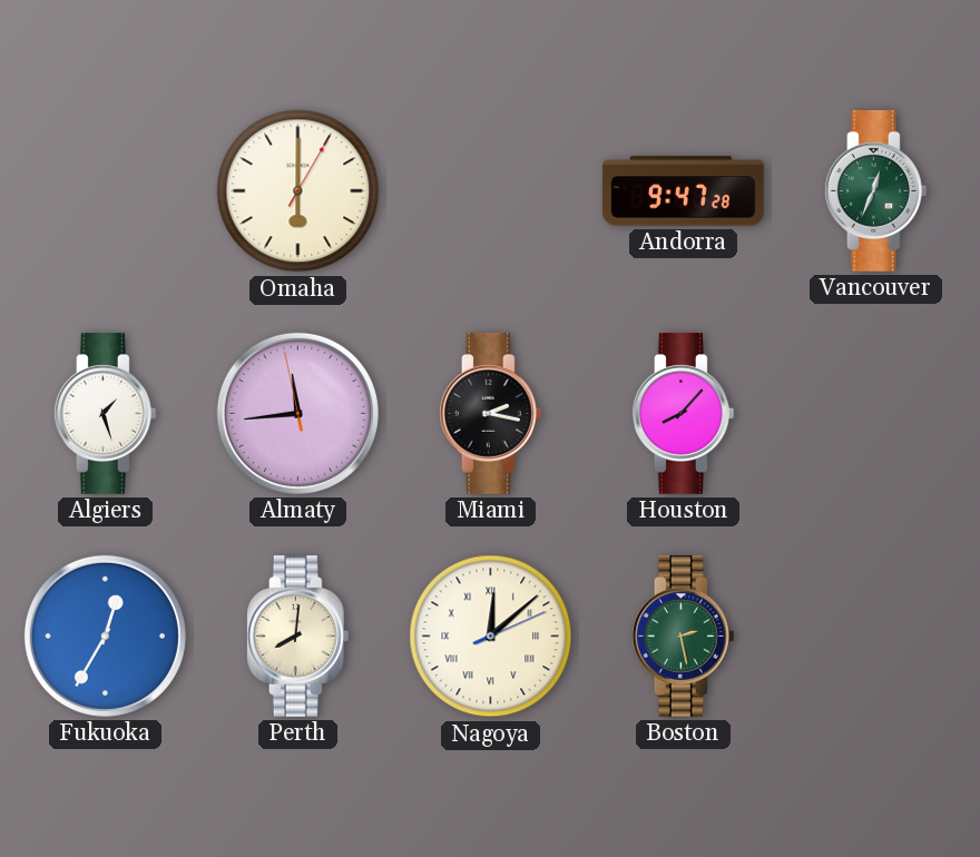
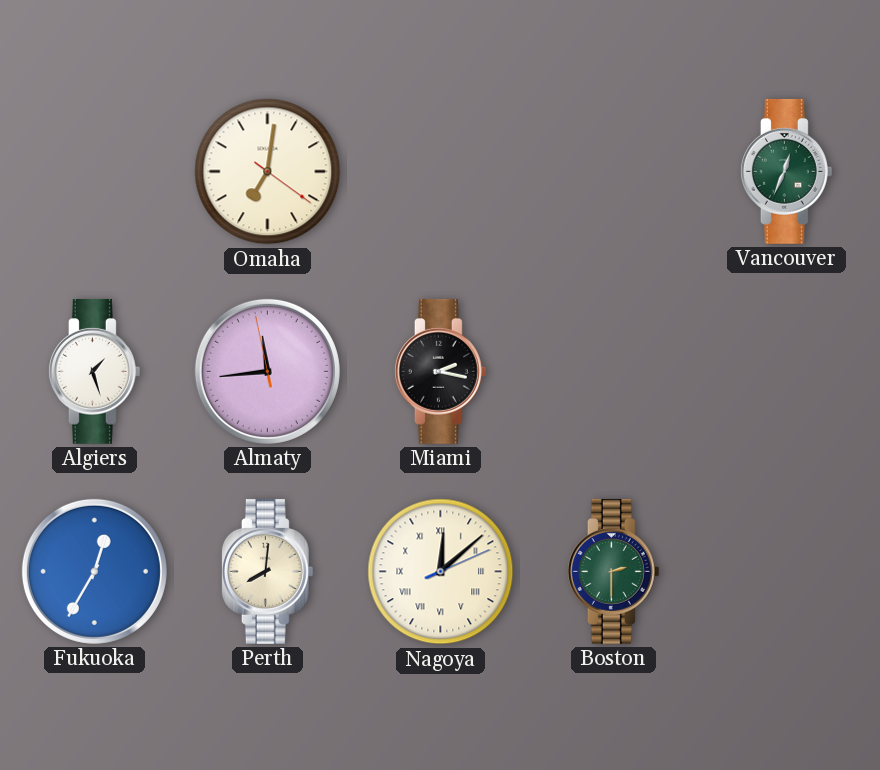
Omaha: 6:00 -> 7:01
Andorra: 9:47 -> none
Houston: 8:07 -> none
Boston: 2:28 -> 2:30
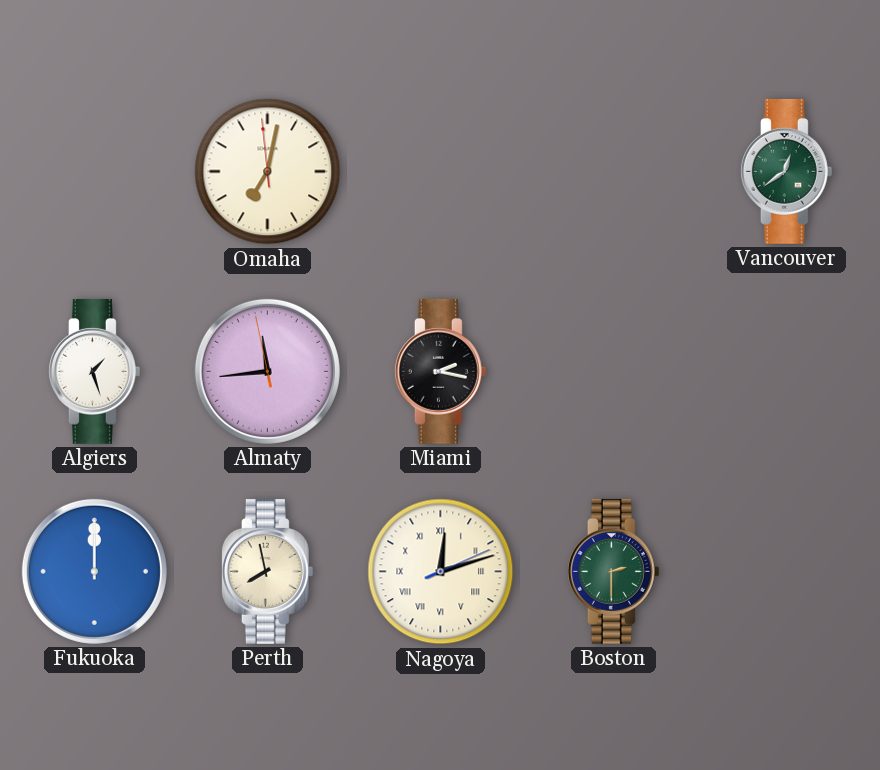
Omaha: 7:01:21 -> 7:01:59
Vancouver: 12:34 -> 12:39
Fukuoka: 12:35 -> 12:00
Perth: 8:01 -> 7:58
Nagoya: 12:08 -> 12:12
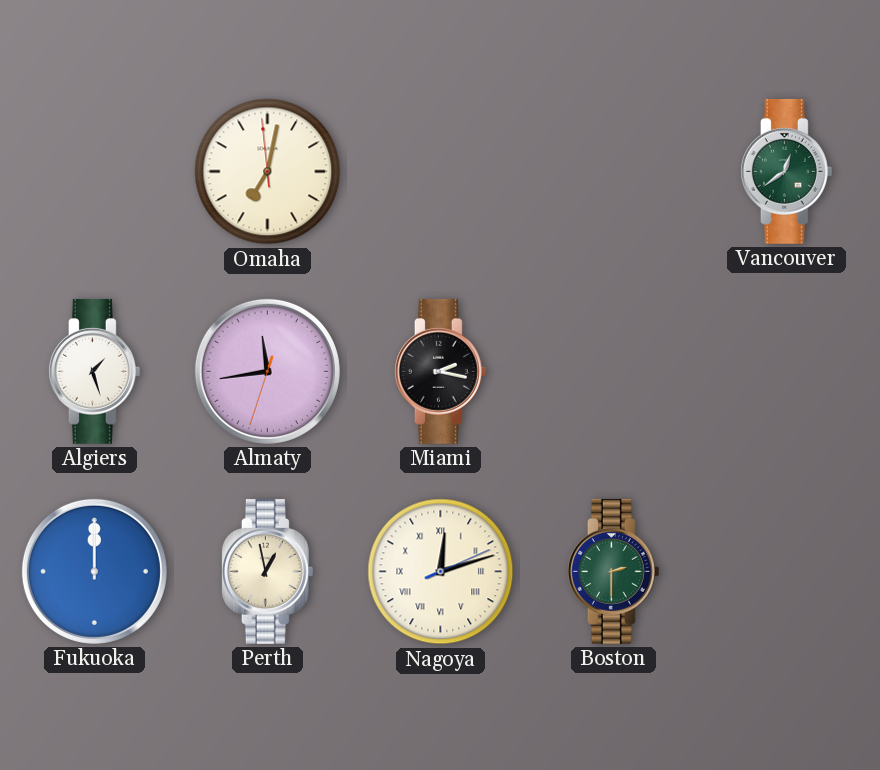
Almaty: 11:43:58 -> 11:43:33
Perth: 7:58 -> 12:58
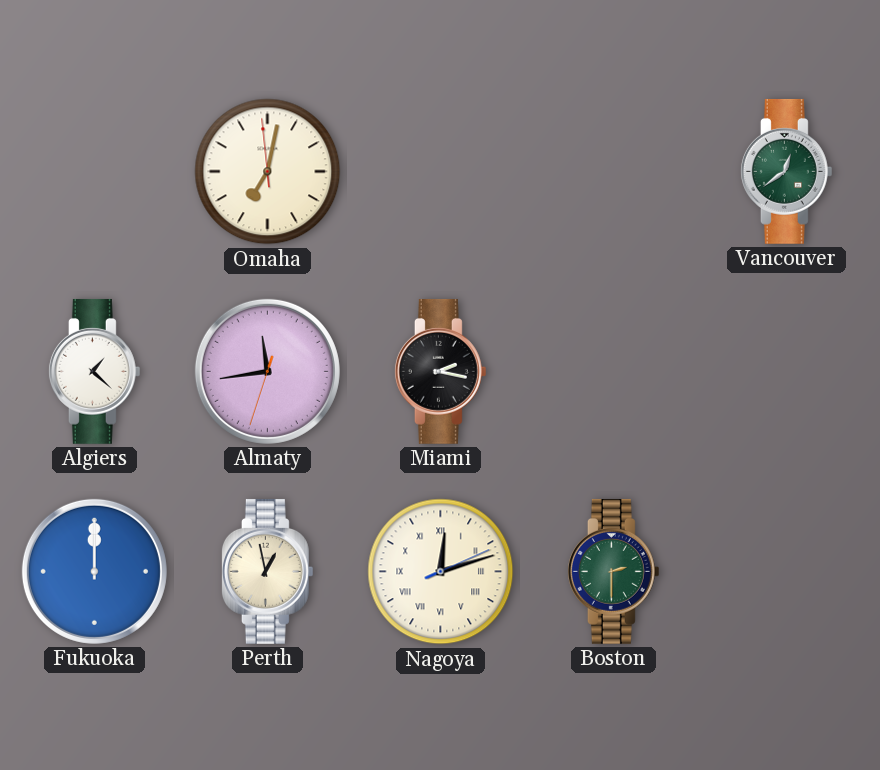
Algiers: 1:27 -> 1:22
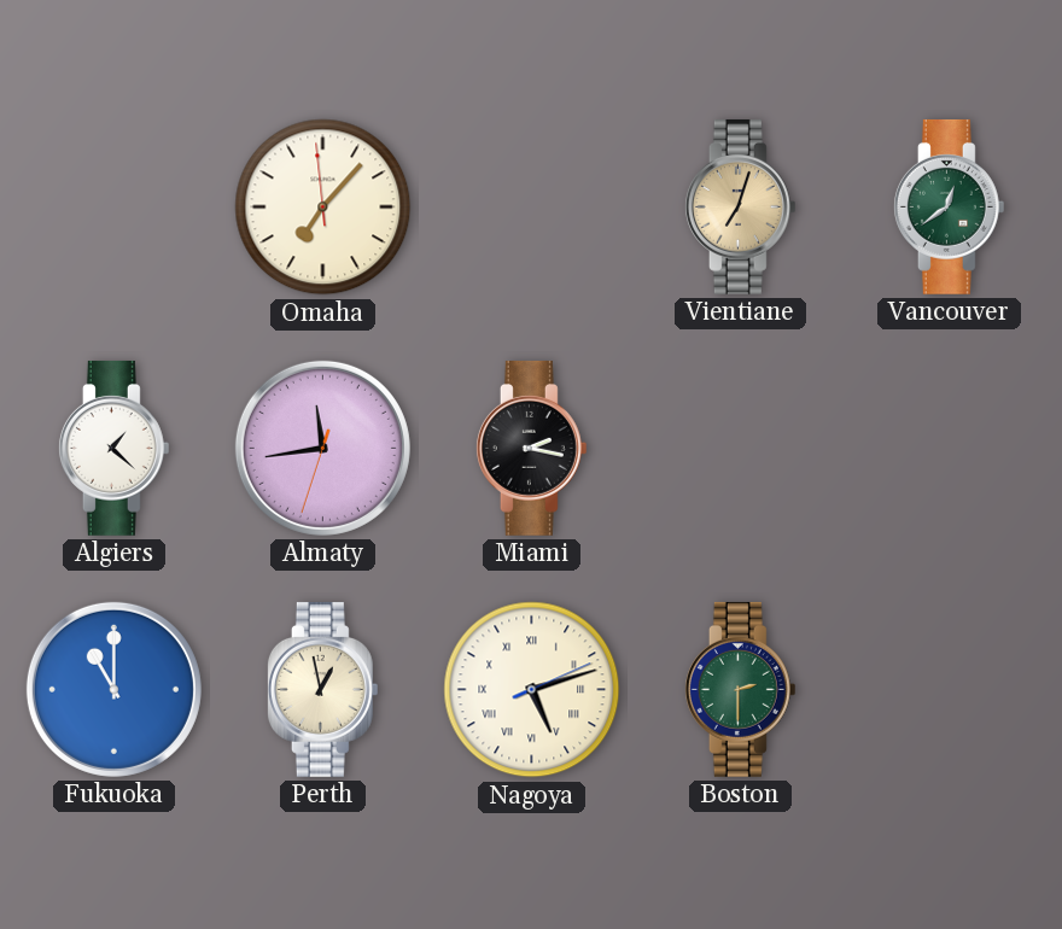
Omaha: 7:01 -> 7:06
Vientiane: none -> 7:03
Fukuoka: 12:00 -> 11:00
Nagoya: 12:12 -> 5:12
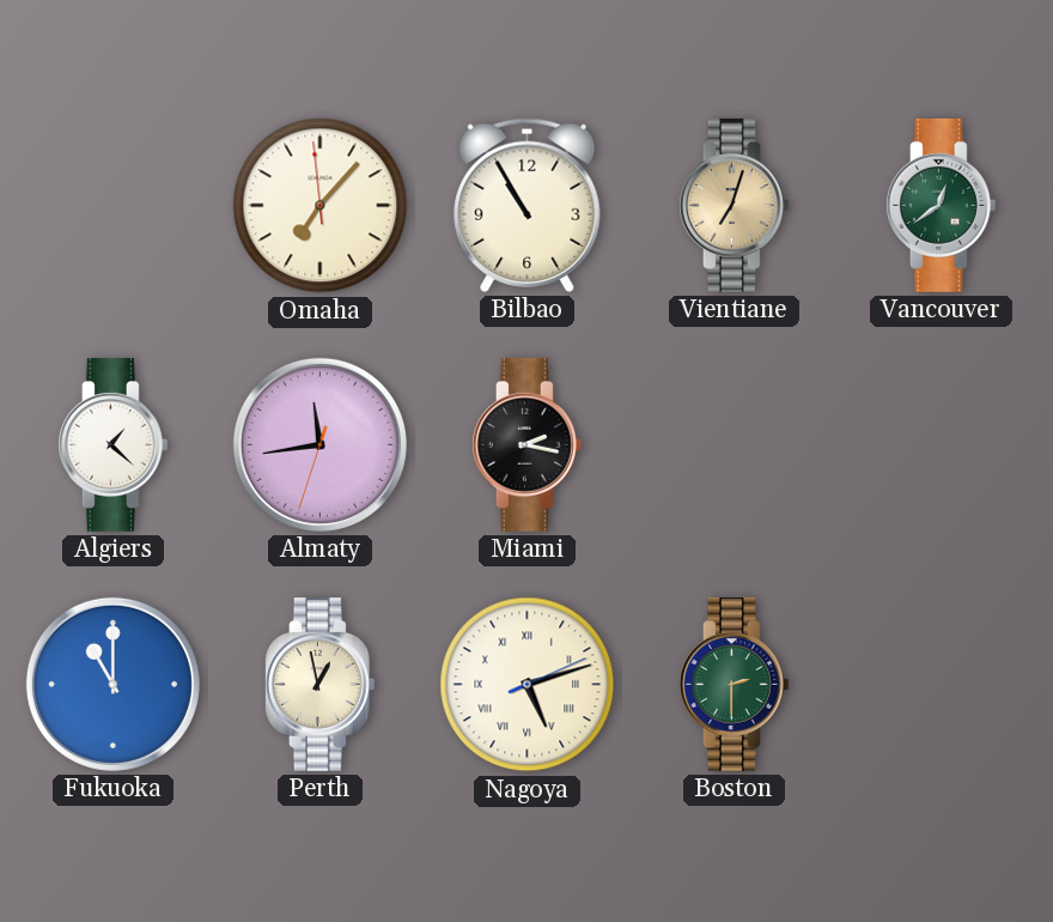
Bilbao: none -> 10:55
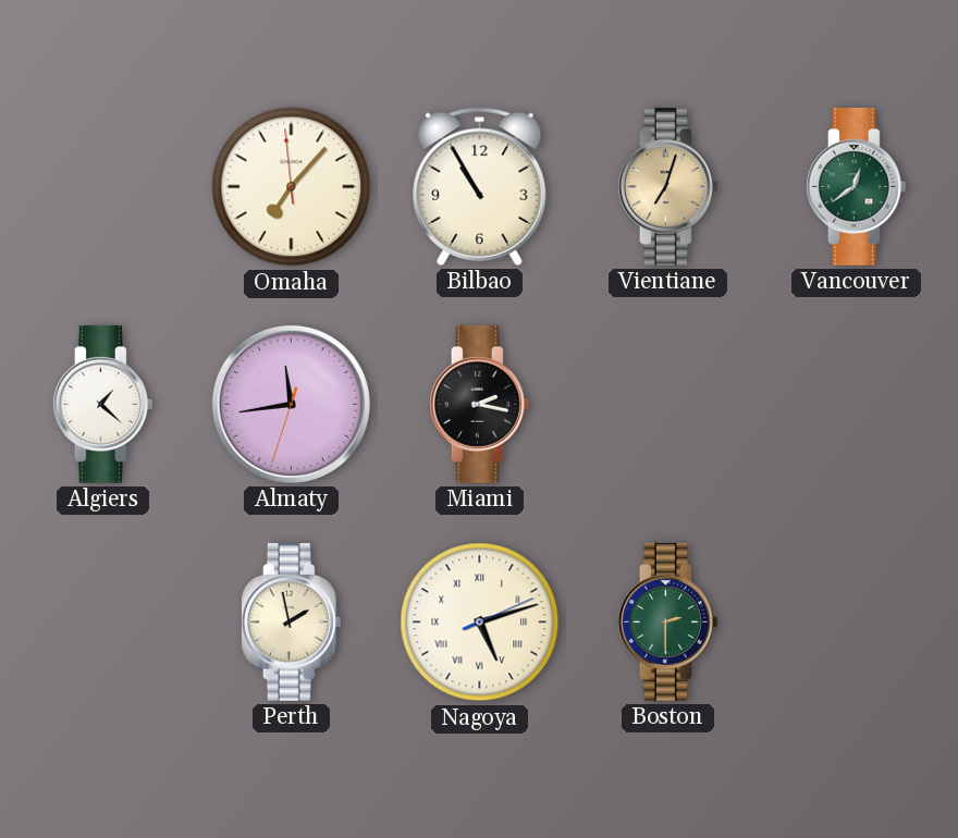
Fukuoka: 11:00 -> none
Perth: 12:58 -> 1:58
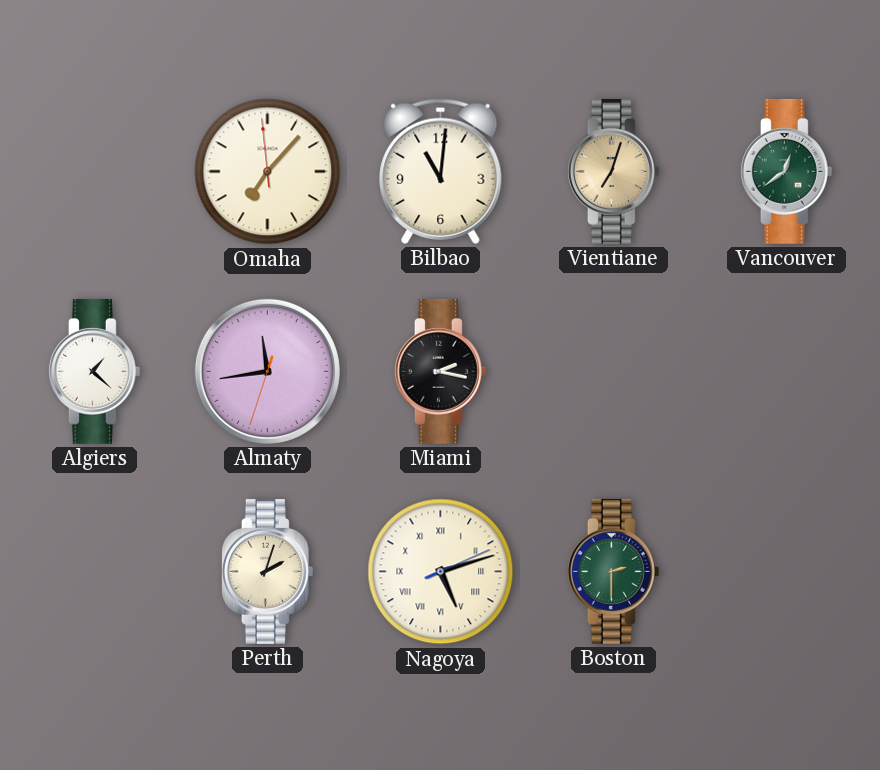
Bilbao: 10:55 -> 11:01
Perth: 1:58 -> 2:03
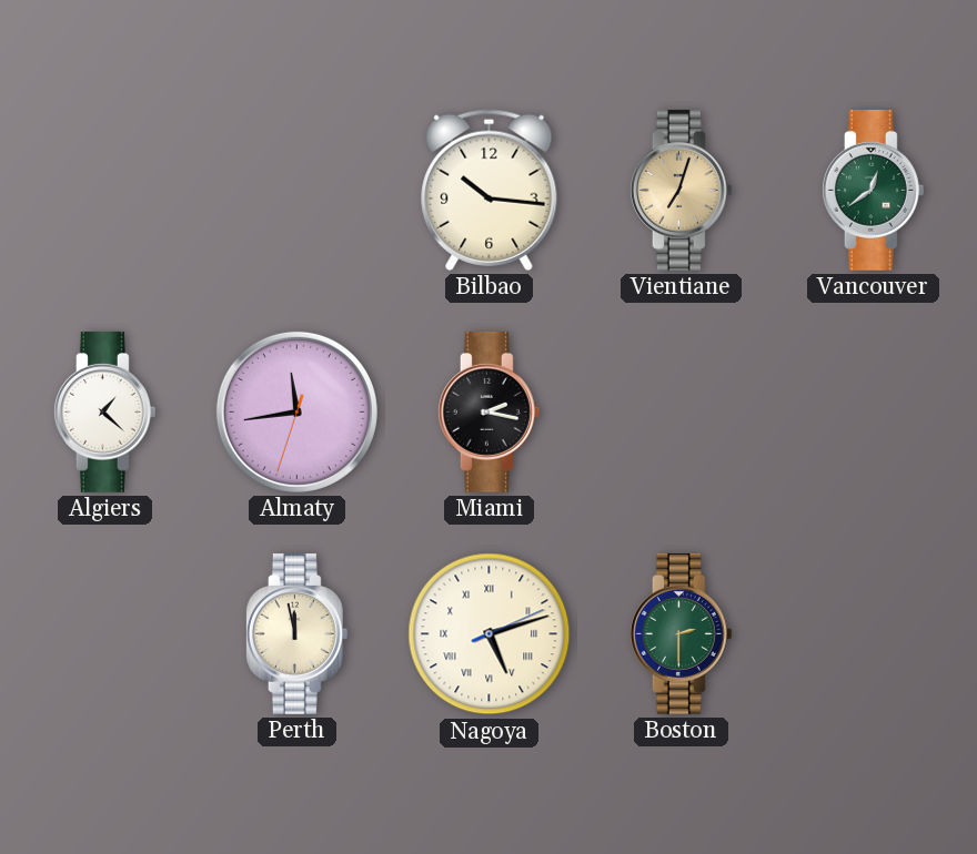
Omaha: 7:06 -> none
Bilbao: 11:01 -> 10:16
Perth: 2:03 -> 11:58
